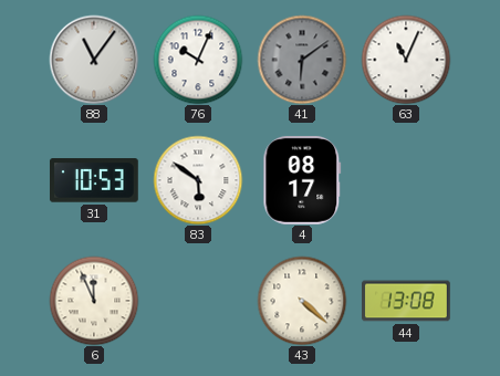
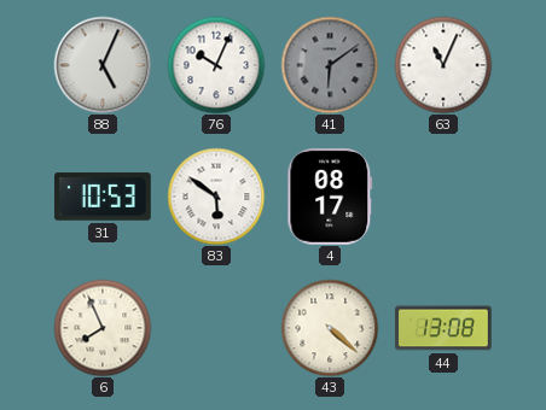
88: 11:06 -> 5:04
6: 11:56 -> 7:56
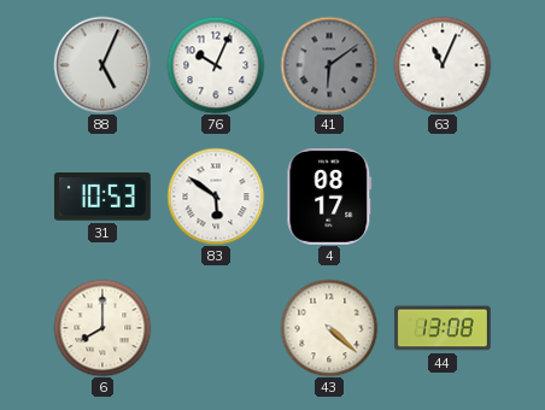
6: 7:56 -> 8:00
